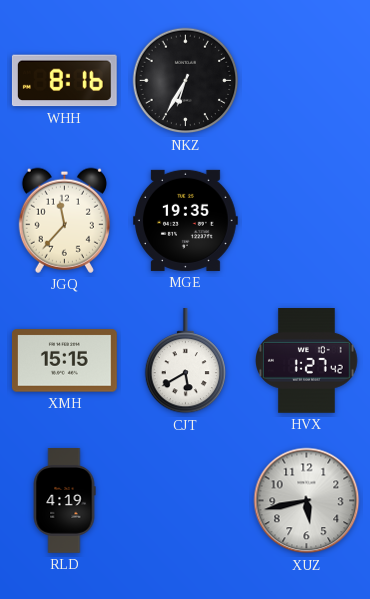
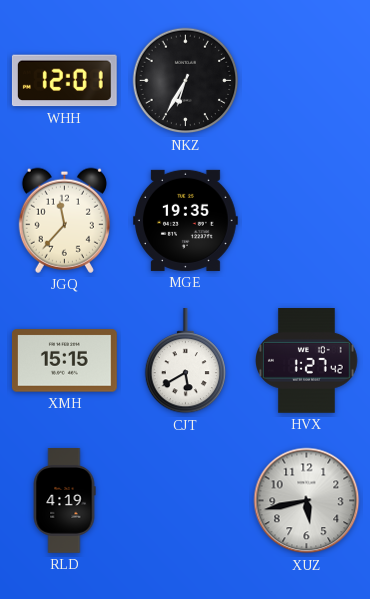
WHH: 8:16 -> 12:01
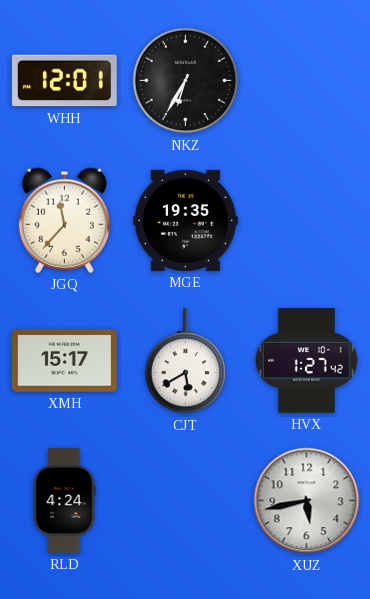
XMH: 15:15 -> 15:17
RLD: 4:19 -> 4:24
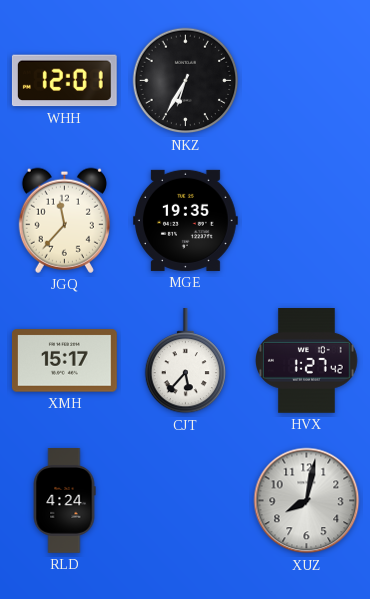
CJT: 5:40 -> 5:37
XUZ: 5:43 -> 8:02
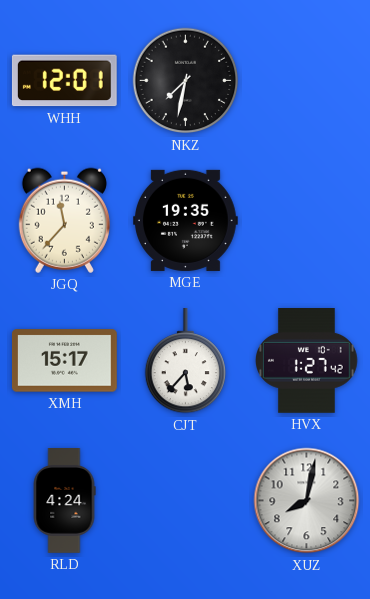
NKZ: 6:35 -> 7:32
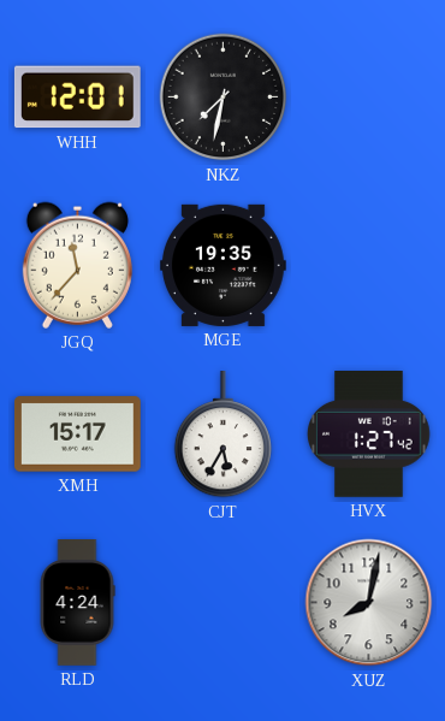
CJT: 5:37 -> 5:35
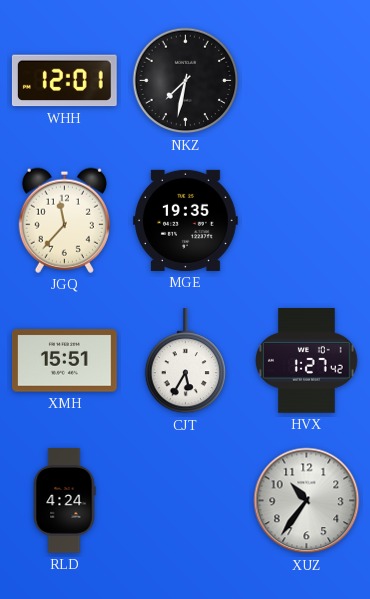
XMH: 15:17 -> 15:51
XUZ: 8:02 -> 10:36
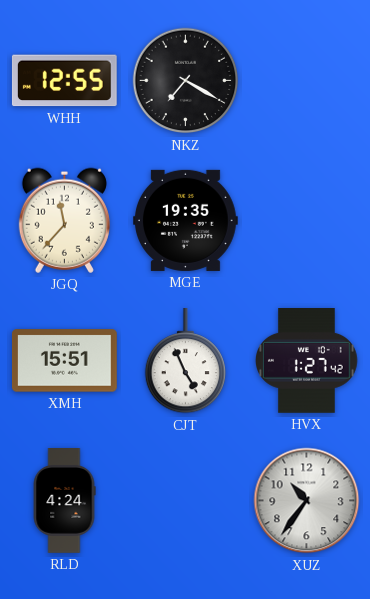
WHH: 12:01 -> 12:55
NKZ: 7:32 -> 7:20
CJT: 5:35 -> 4:56
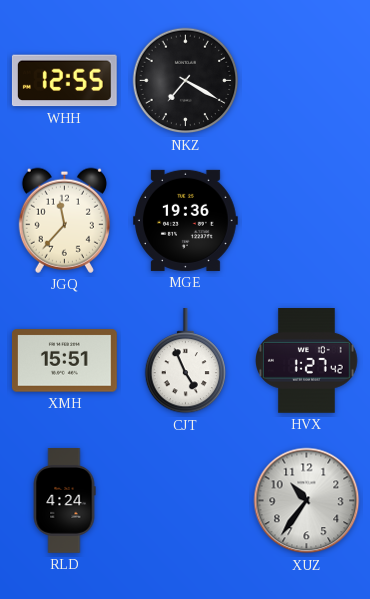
MGE: 19:35 -> 19:36
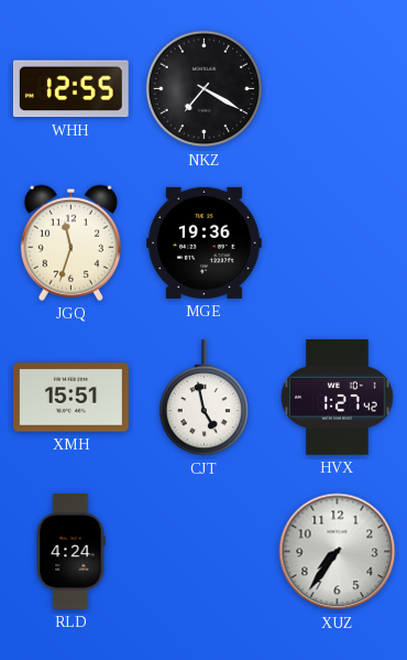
JGQ: 11:37 -> 11:33
CJT: 4:56 -> 4:58
XUZ: 10:36 -> 7:36
